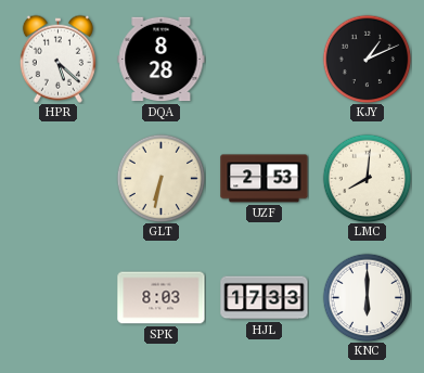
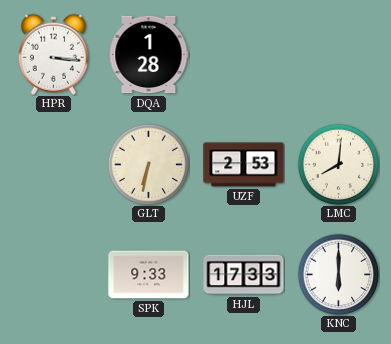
HPR: 5:22 -> 3:16
DQA: 8:28 -> 1:28
KJY: 1:11 -> none
SPK: 8:03 -> 9:33
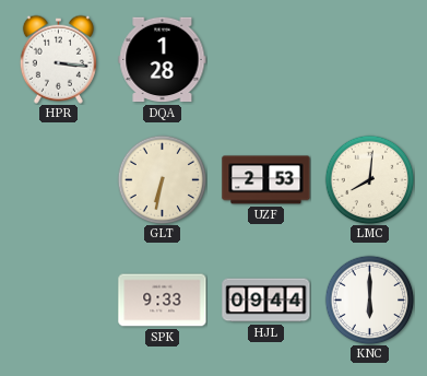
HJL: 17:33 -> 09:44
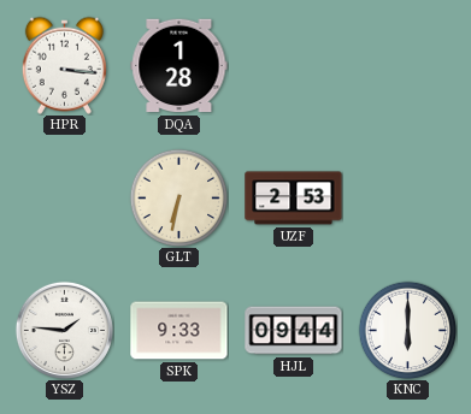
LMC: 8:01 -> none
YSZ: none -> 1:46
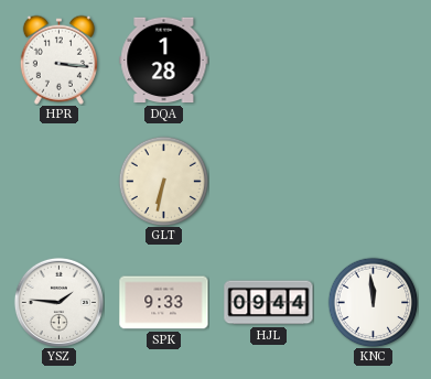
UZF: 2:53 -> none
KNC: 6:00 -> 11:59
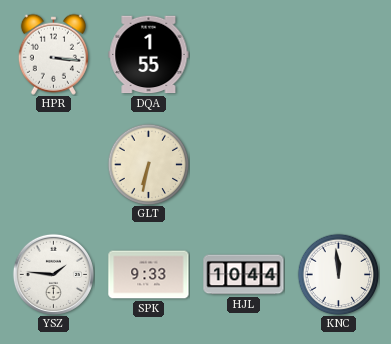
DQA: 1:28 -> 1:55
HJL: 09:44 -> 10:44
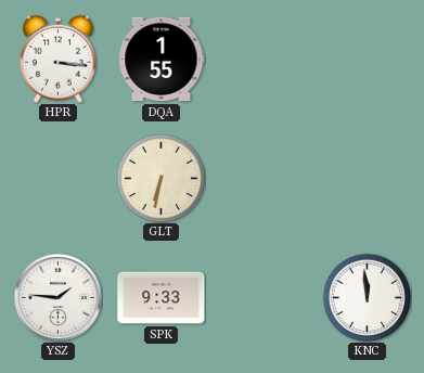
HJL: 10:44 -> none
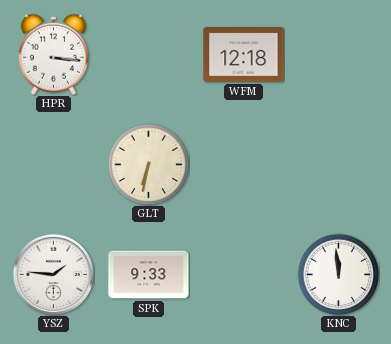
DQA: 1:55 -> none
WFM: none -> 12:18
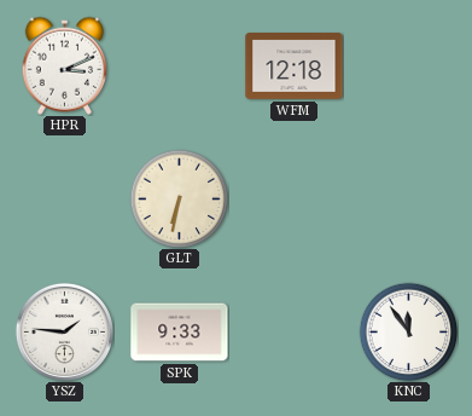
HPR: 3:16 -> 3:11
KNC: 11:59 -> 11:54
